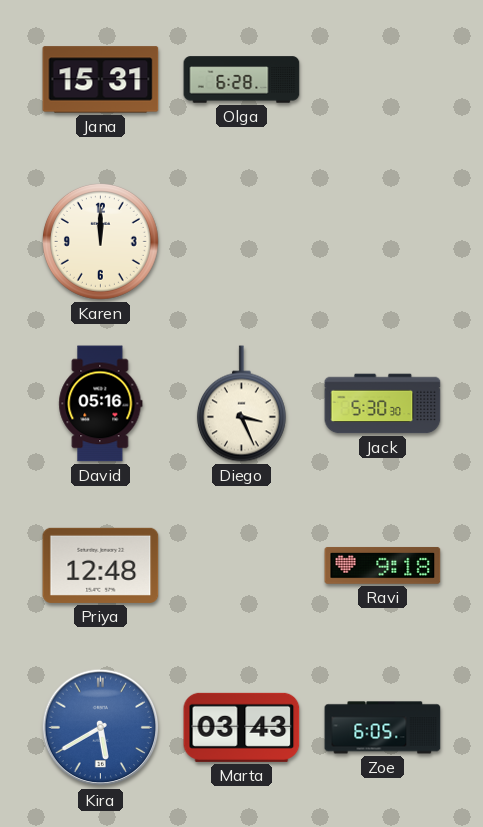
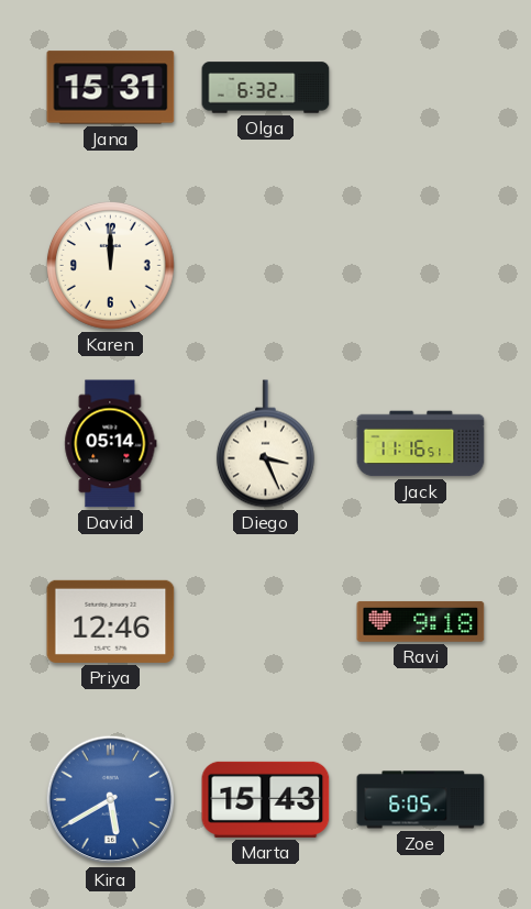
Olga: 6:28 -> 6:32
David: 05:16 -> 05:14
Jack: 5:30 -> 11:16
Priya: 12:48 -> 12:46
Marta: 03:43 -> 15:43
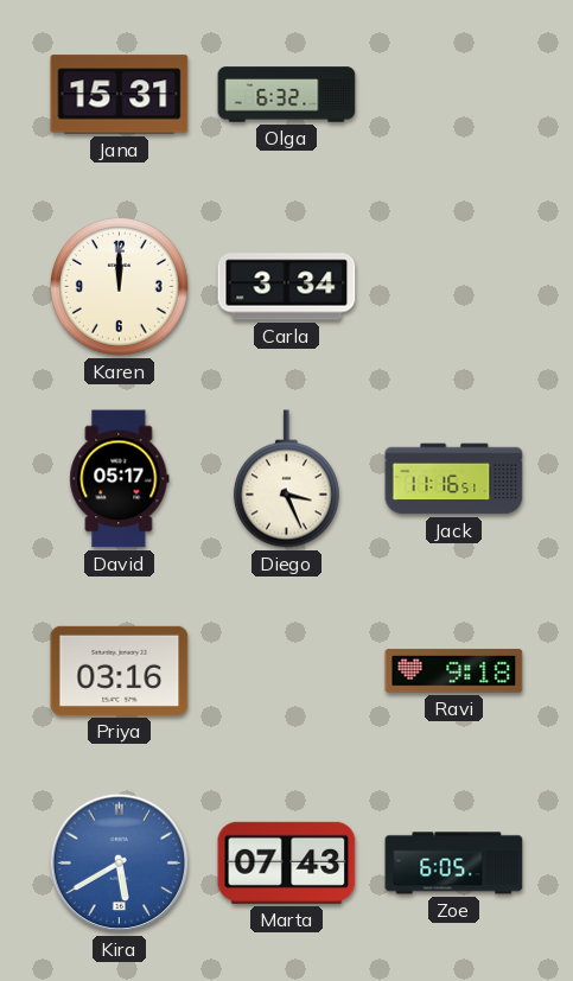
Carla: none -> 3:34
David: 05:14 -> 05:17
Priya: 12:46 -> 03:16
Marta: 15:43 -> 07:43
